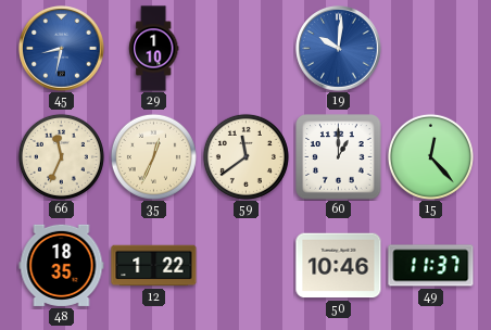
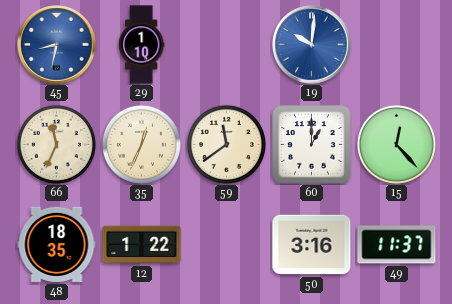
50: 10:46 -> 3:16
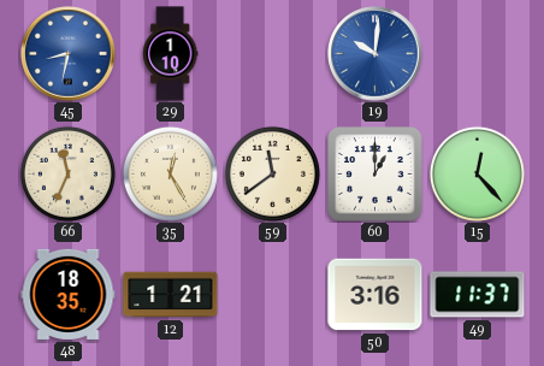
35: 12:34 -> 12:25
12: 1:22 -> 1:21
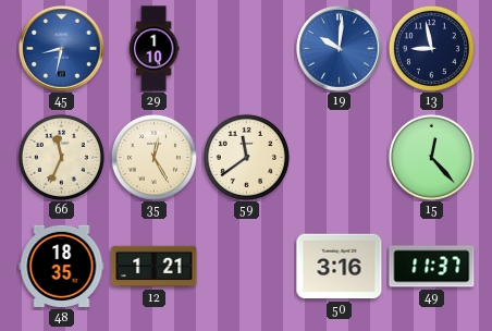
13: none -> 8:58
60: 1:00 -> none
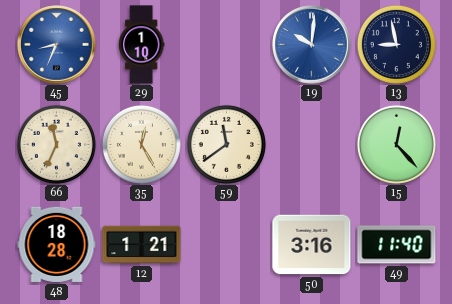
45: 8:32 -> 8:34
48: 18:35 -> 18:28
49: 11:37 -> 11:40
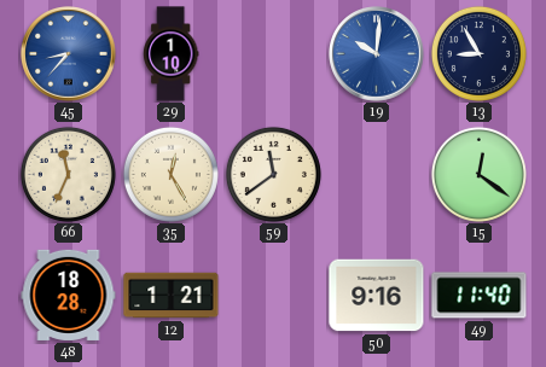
45: 8:34 -> 8:37
13: 8:58 -> 8:55
15: 12:23 -> 12:21
50: 3:16 -> 9:16
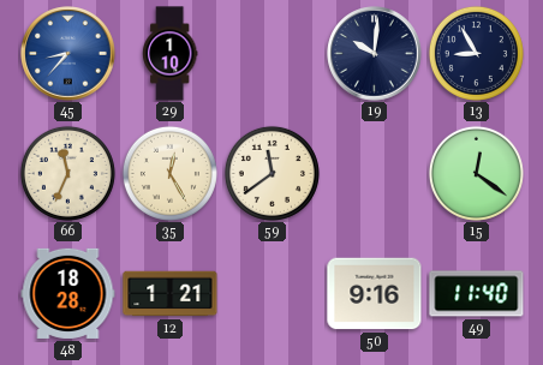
19 dial: blue -> navy
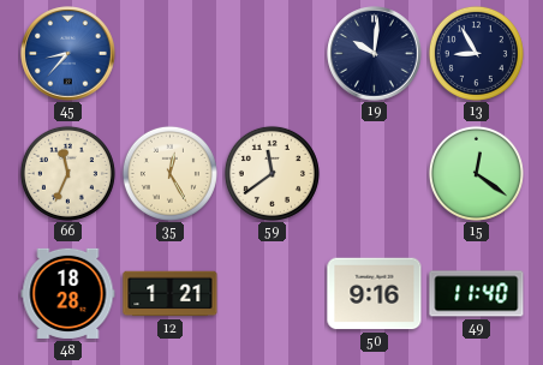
29: 1:10 -> none
